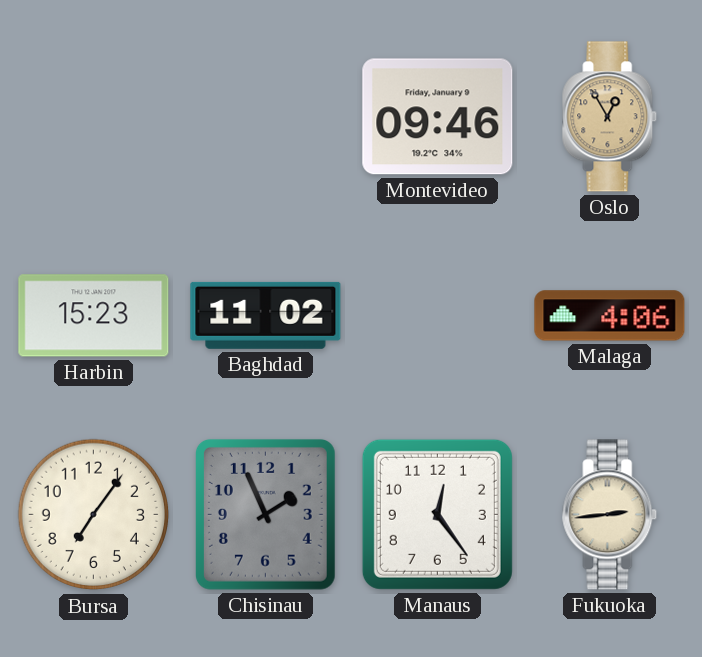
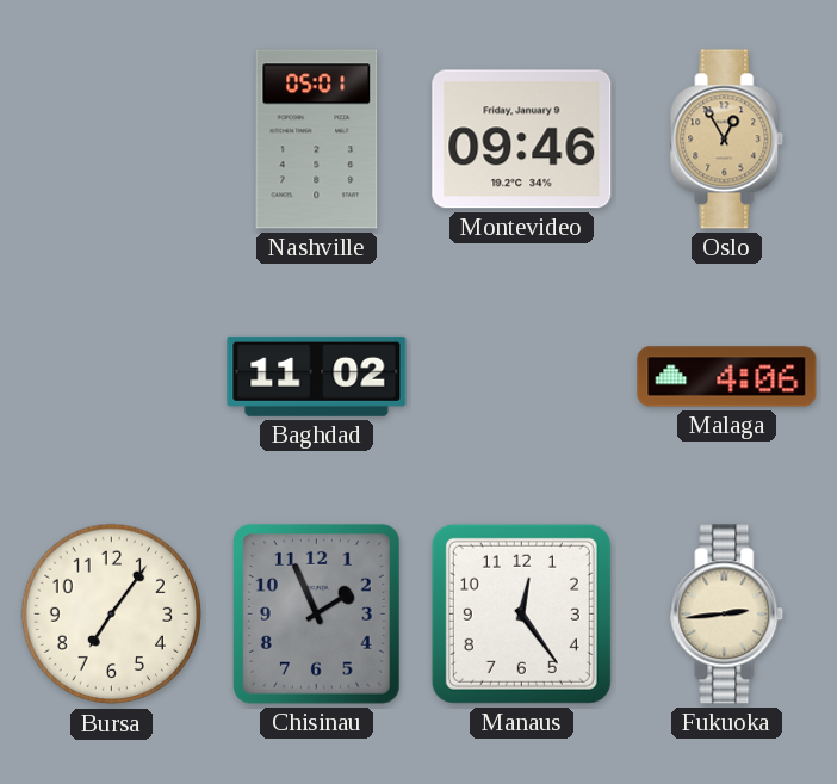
Nashville: none -> 05:01
Harbin: 15:23 -> none
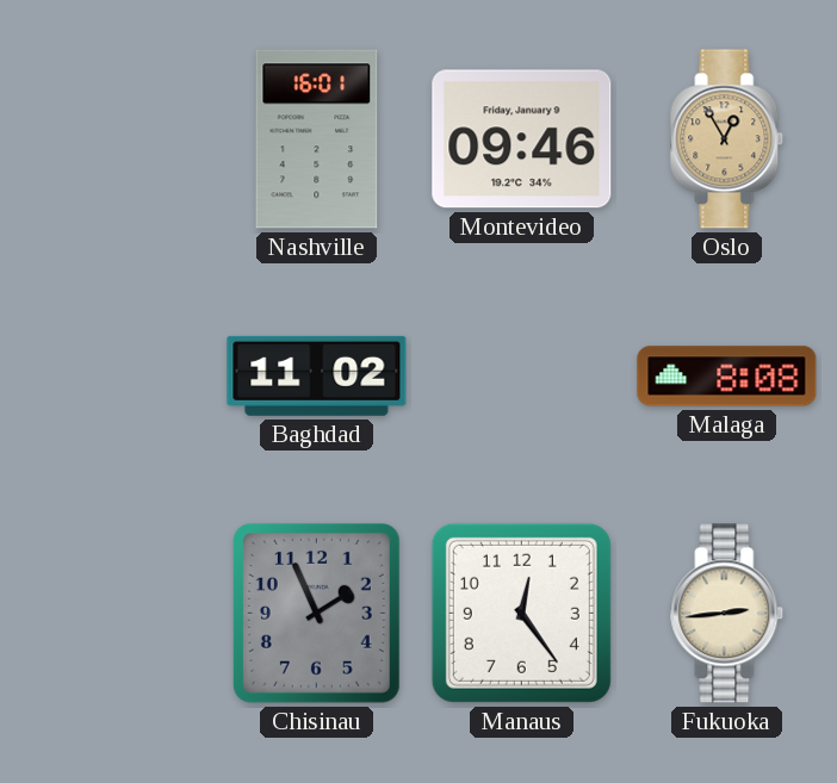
Nashville: 05:01 -> 16:01
Malaga: 4:06 -> 8:08
Bursa: 7:06 -> none
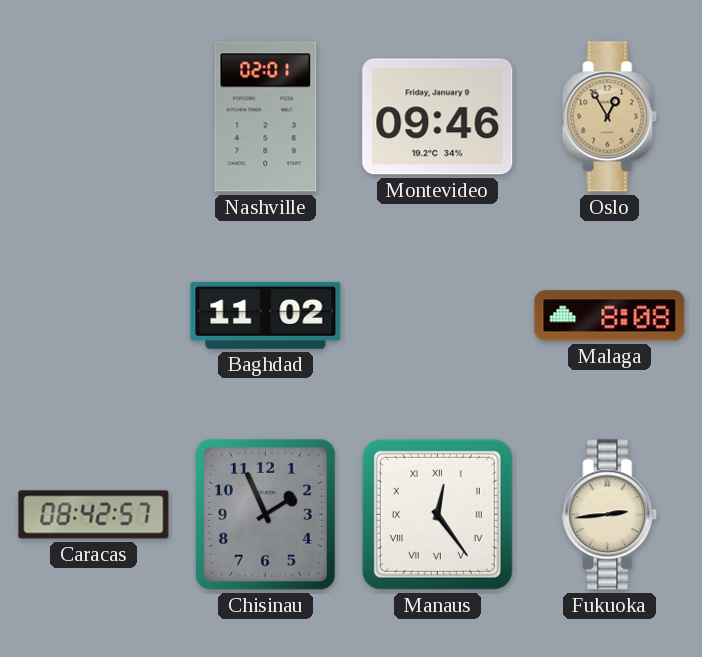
Nashville: 16:01 -> 02:01
Caracas: none -> 08:42
Manaus numerals: Arabic -> Roman
